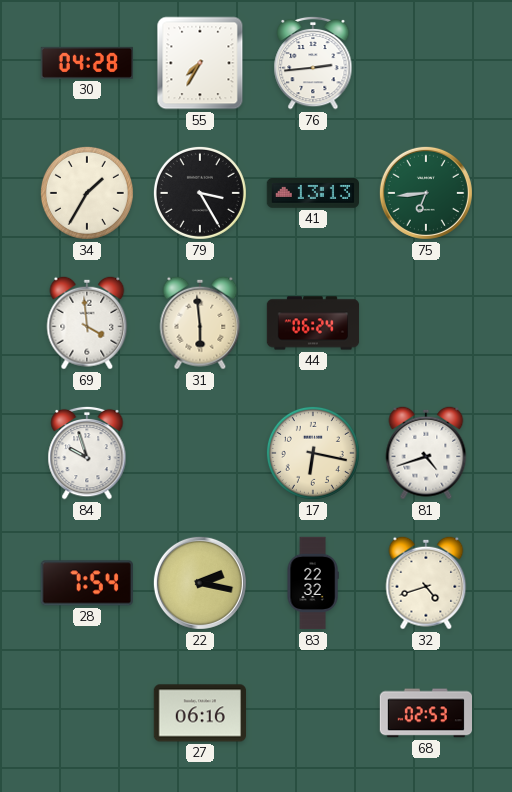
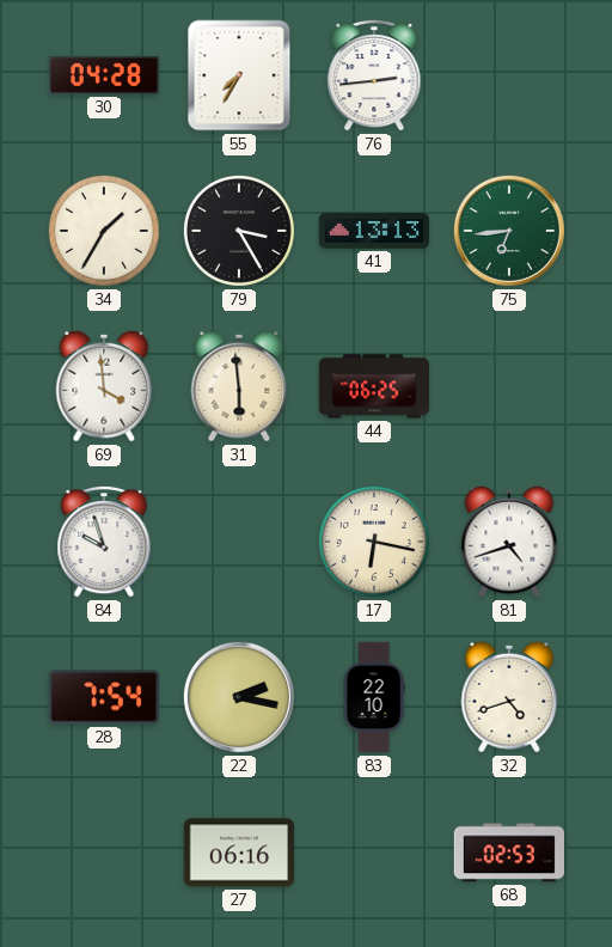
44: 06:24 -> 06:25
83: 22:32 -> 22:10
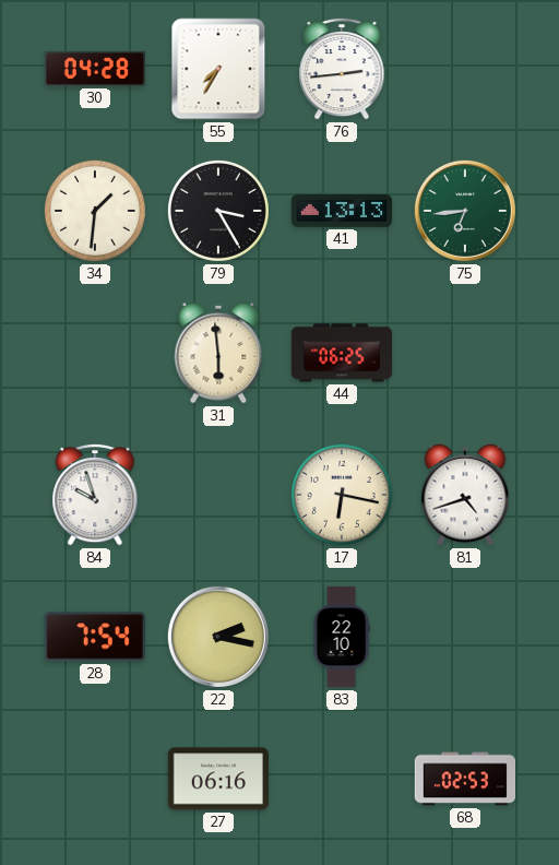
34: 1:35 -> 1:31
69: 3:59 -> none
32: 4:42 -> none
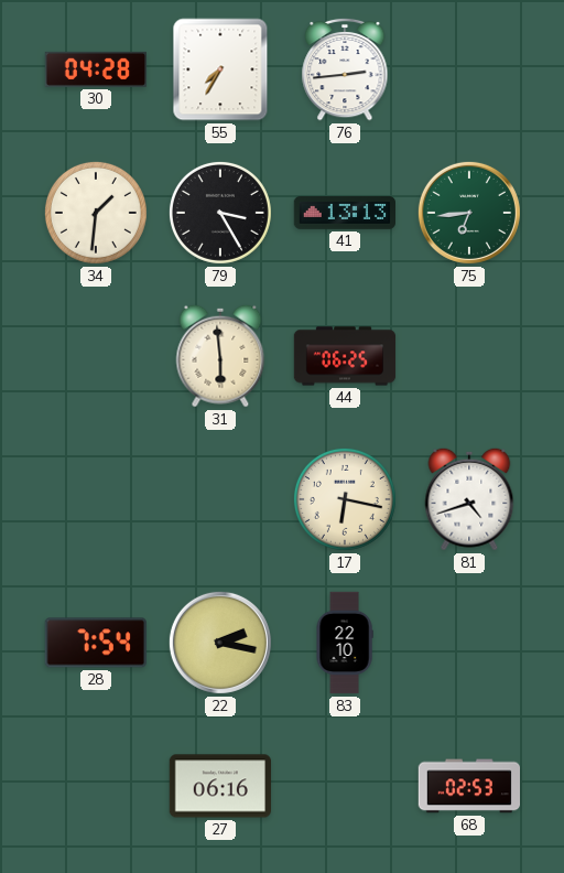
84: 9:57 -> none
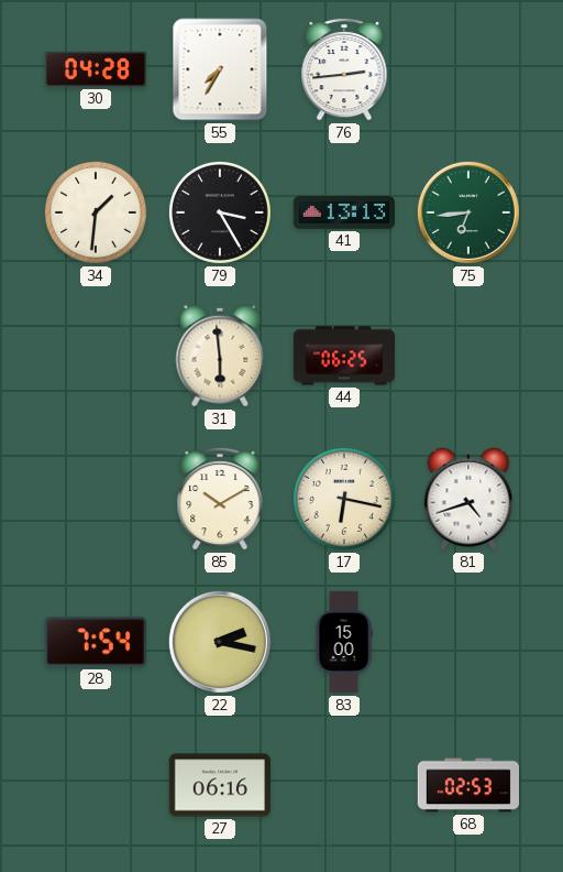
85: none -> 10:10
83: 22:10 -> 15:00
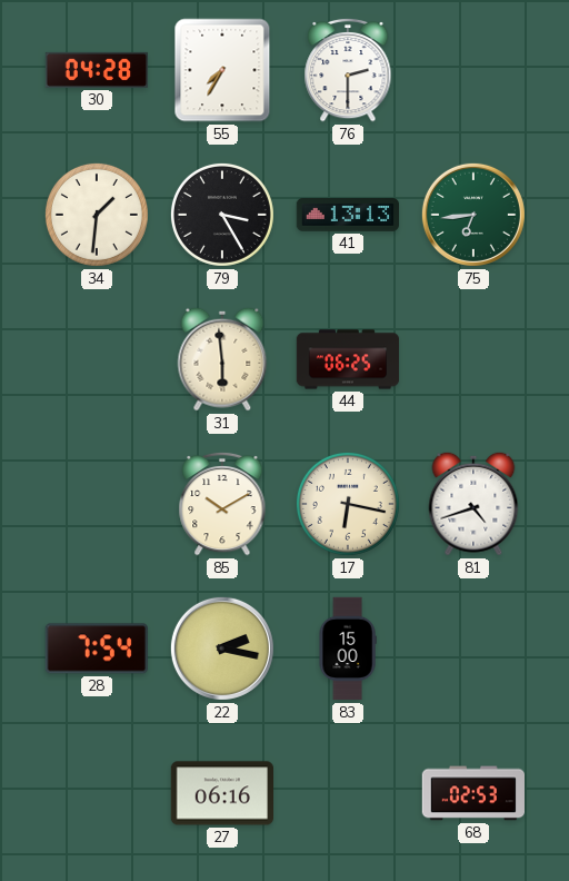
76: 2:44 -> 2:30
